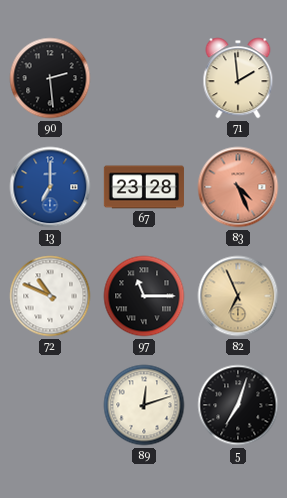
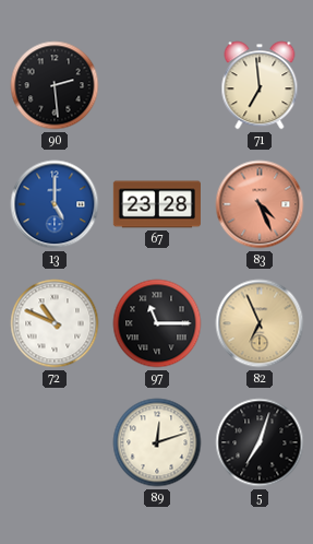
71: 1:59 -> 6:59
13: 7:00 -> 5:00
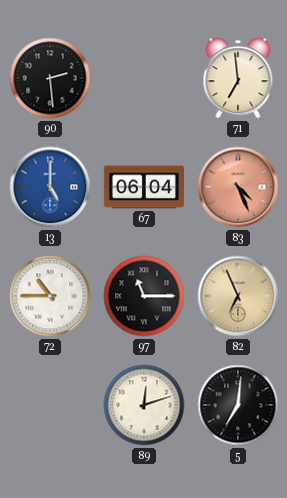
67: 23:28 -> 06:04
72: 10:49 -> 10:45
5: 7:03 -> 7:01
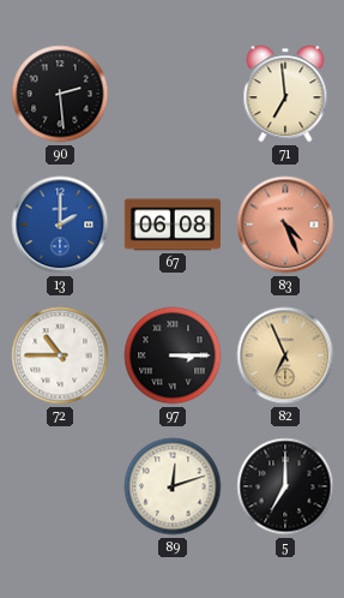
13: 5:00 -> 2:00
67: 06:04 -> 06:08
97: 11:15 -> 3:15
5: 7:01 -> 7:00
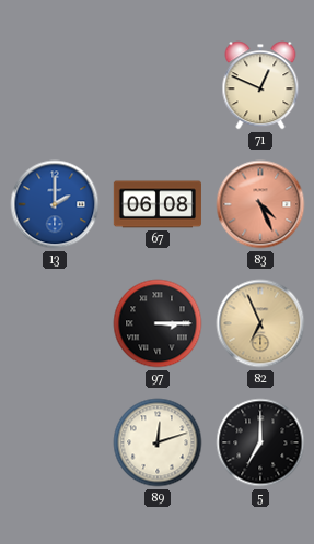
90: 2:29 -> none
71: 6:59 -> 12:49
72: 10:45 -> none
